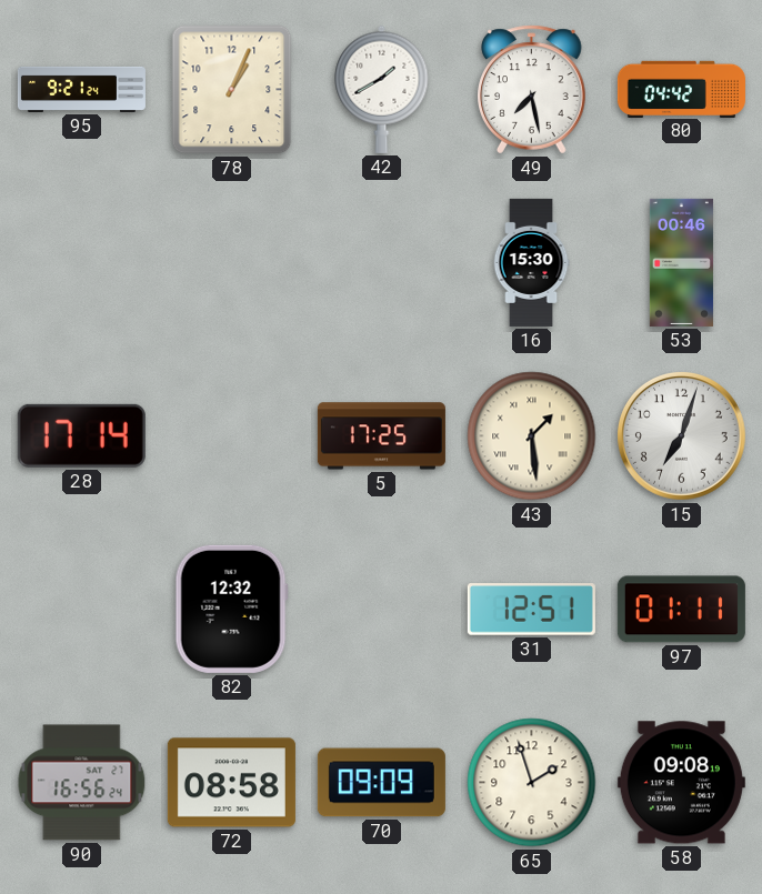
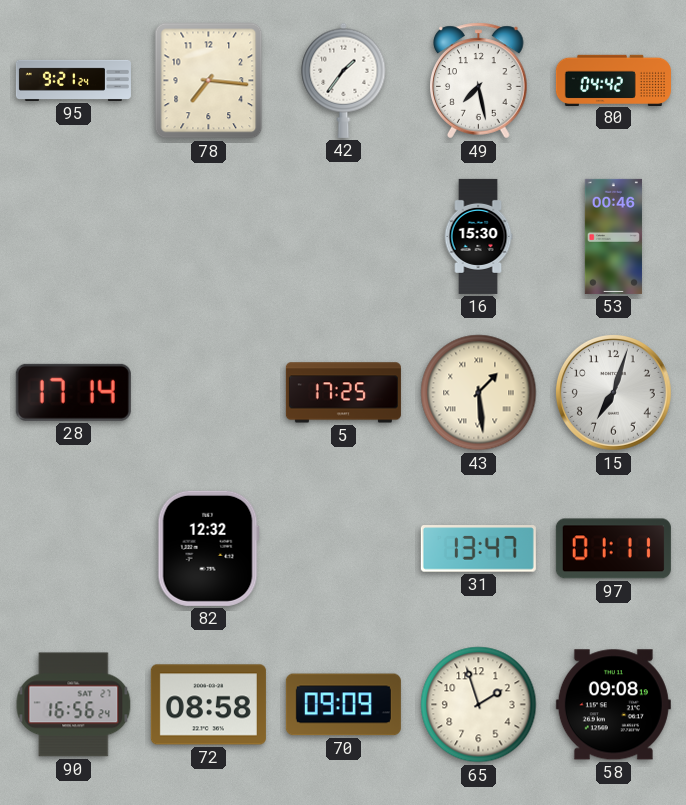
78: 1:04 -> 7:16
42: 1:40 -> 1:36
31: 12:51 -> 13:47
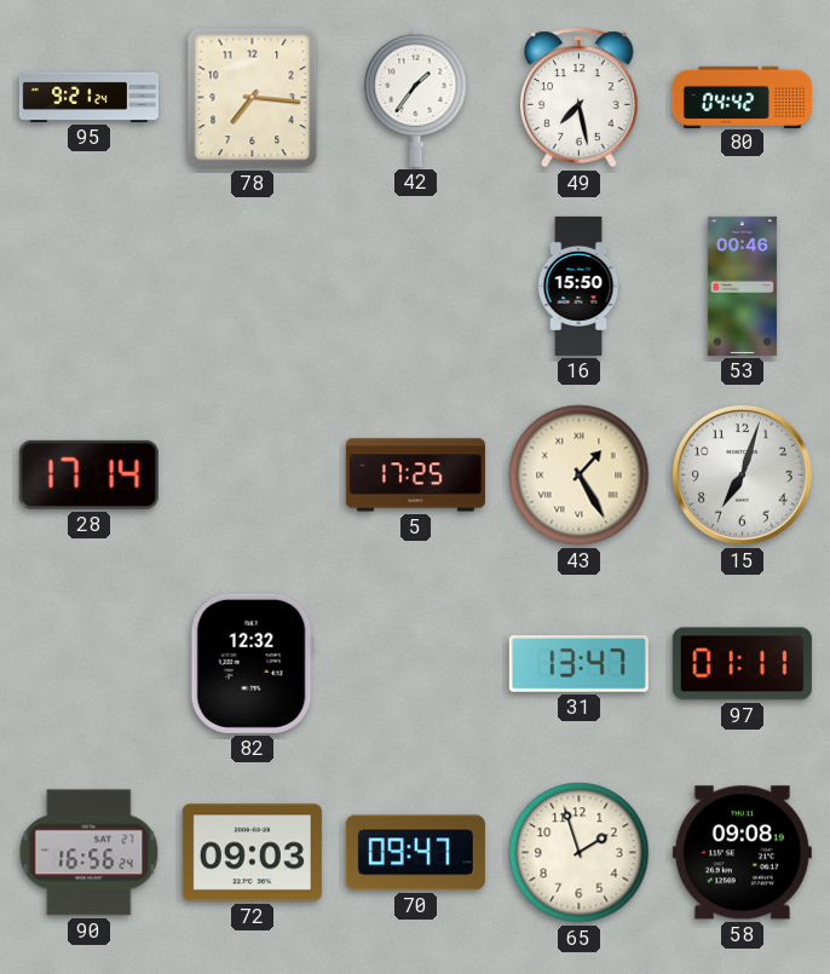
16: 15:30 -> 15:50
43: 1:29 -> 1:25
72: 08:58 -> 09:03
70: 09:09 -> 09:47
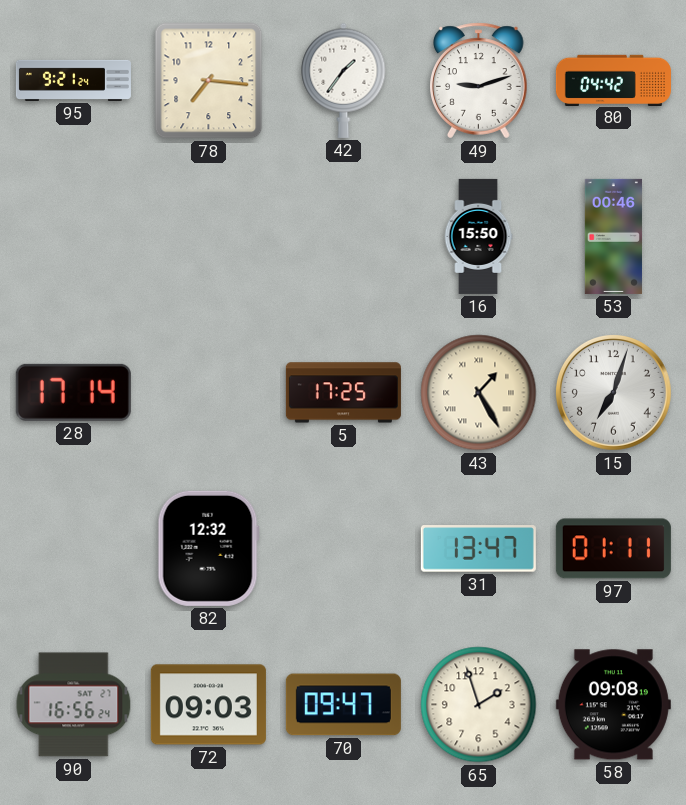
49: 7:28 -> 9:12
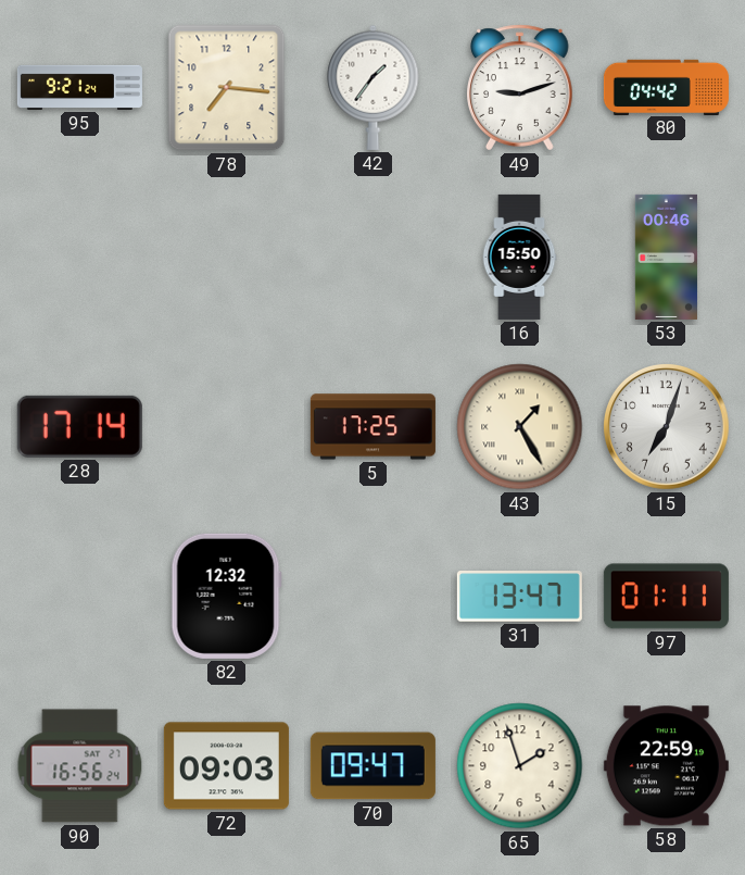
58: 09:08 -> 22:59
